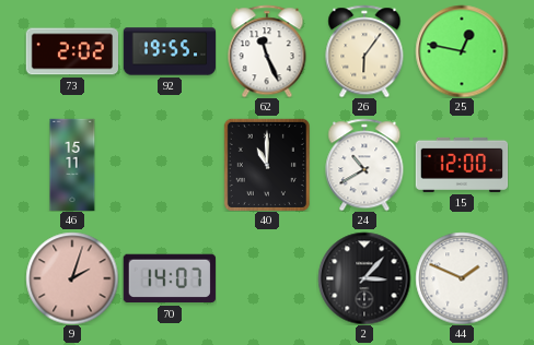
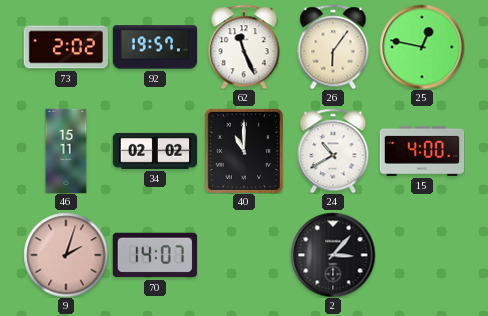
92: 19:55 -> 19:57
34: none -> 02:02
15: 12:00 -> 4:00
44: 1:49 -> none
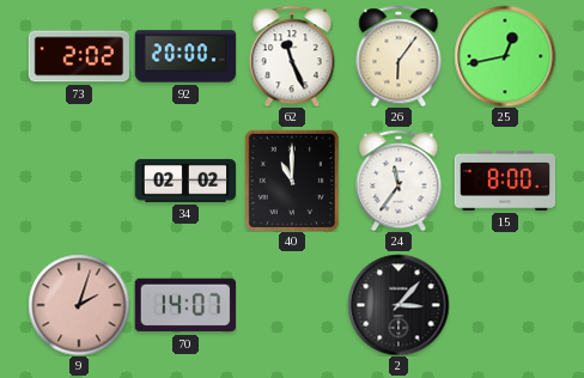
92: 19:57 -> 20:00
25: 12:47 -> 12:43
46: 15:11 -> none
24: 10:40 -> 11:36
15: 4:00 -> 8:00
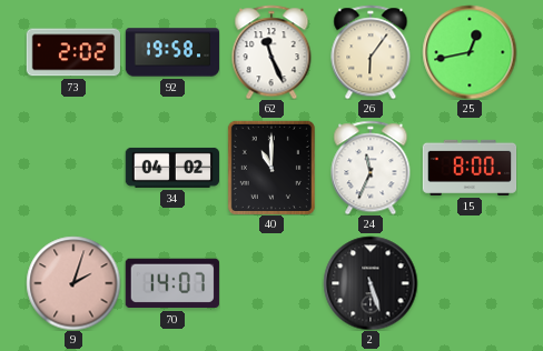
92: 20:00 -> 19:58
34: 02:02 -> 04:02
24: 11:36 -> 11:34
2: 3:07 -> 5:27
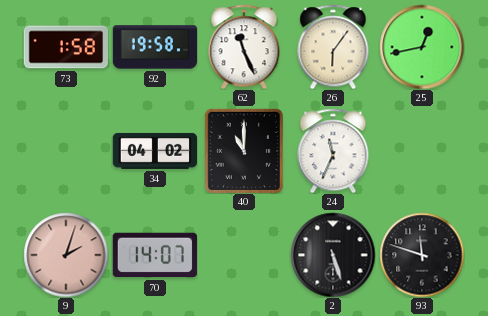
73: 2:02 -> 1:58
15: 8:00 -> none
93: none -> 11:48
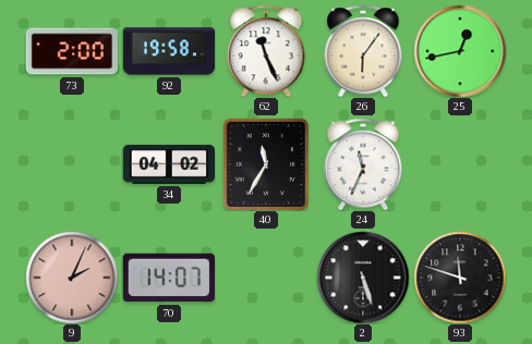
73: 1:58 -> 2:00
40: 11:00 -> 11:35
9: 2:03 -> 2:04
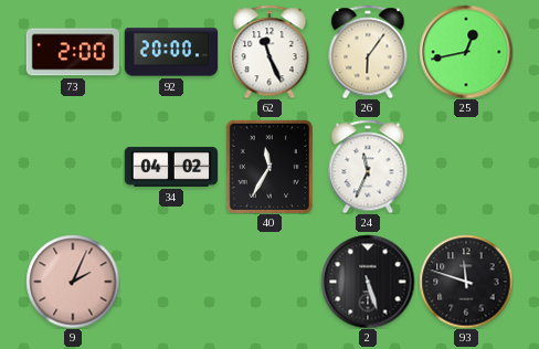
92: 19:58 -> 20:00
70: 14:07 -> none
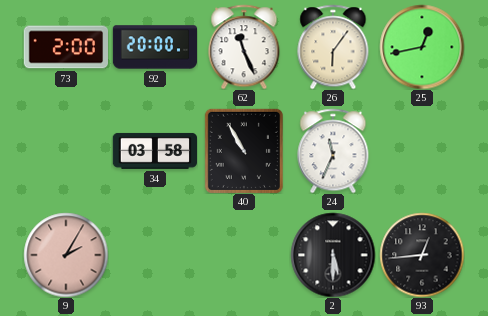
34: 04:02 -> 03:58
40: 11:35 -> 10:55
9: 2:04 -> 2:05
2: 5:27 -> 5:30
93: 11:48 -> 12:44
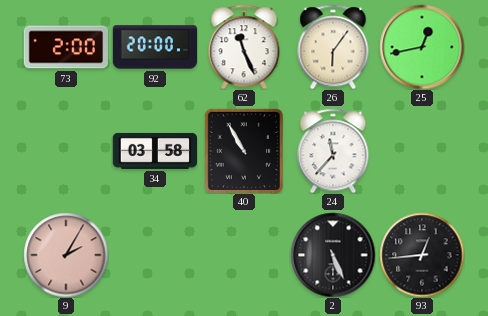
24: 11:34 -> 11:37
2: 5:30 -> 5:26
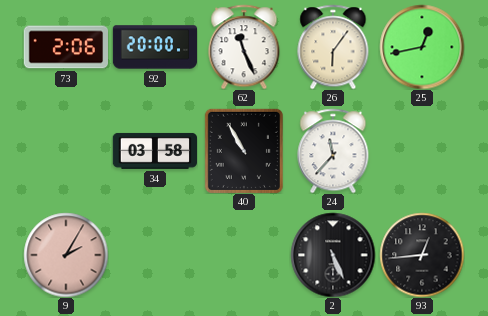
73: 2:00 -> 2:06
